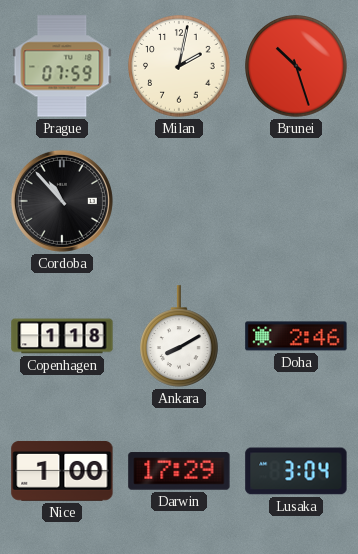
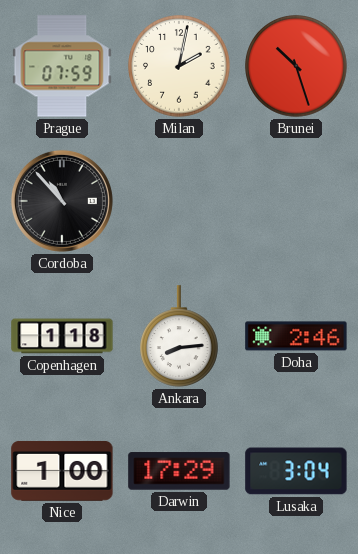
Ankara: 8:10 -> 8:14
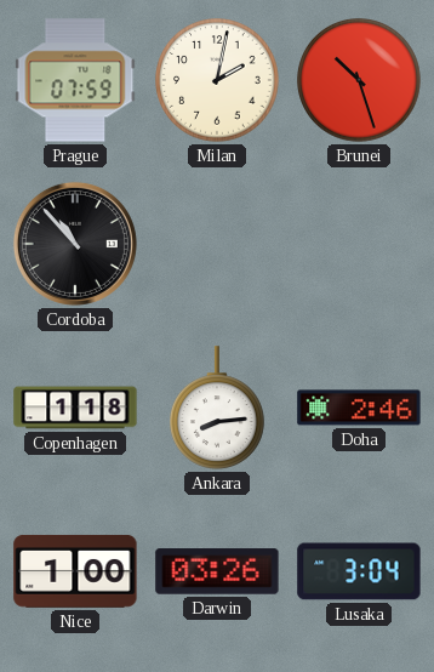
Darwin: 17:29 -> 03:26
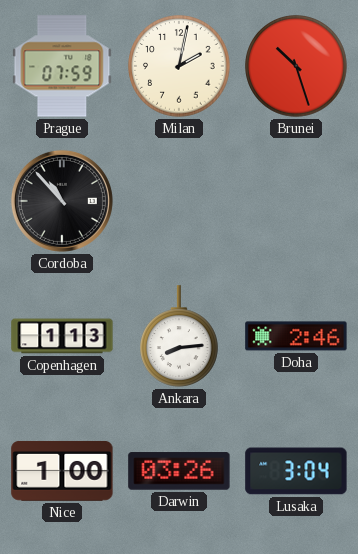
Copenhagen: 1:18 -> 1:13
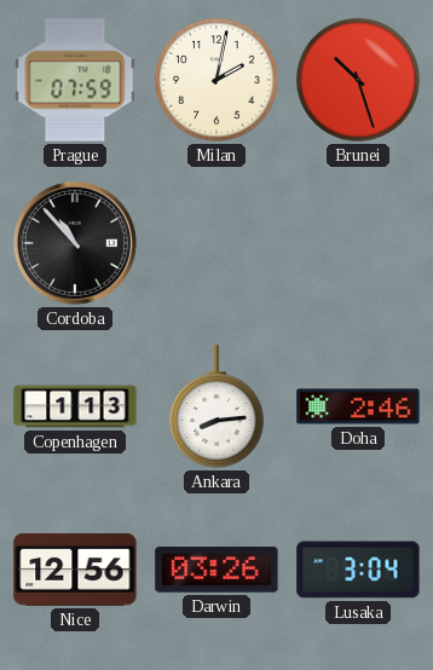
Nice: 1:00 -> 12:56
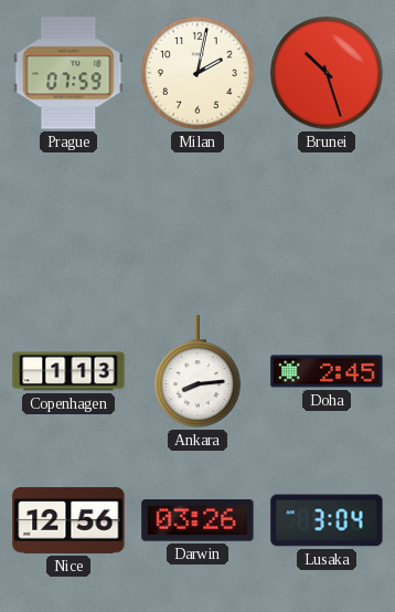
Cordoba: 10:53 -> none
Doha: 2:46 -> 2:45
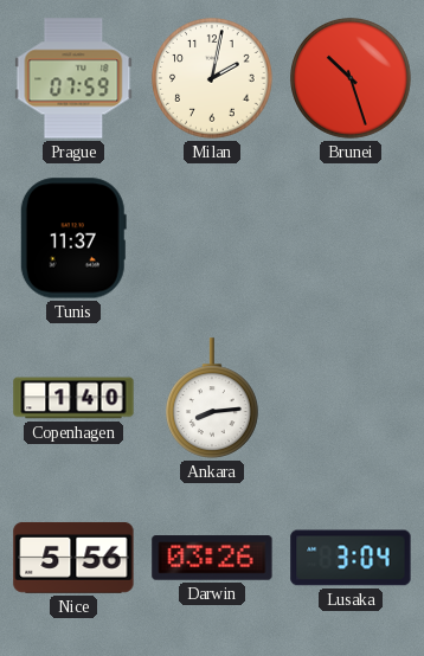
Tunis: none -> 11:37
Copenhagen: 1:13 -> 1:40
Doha: 2:45 -> none
Nice: 12:56 -> 5:56
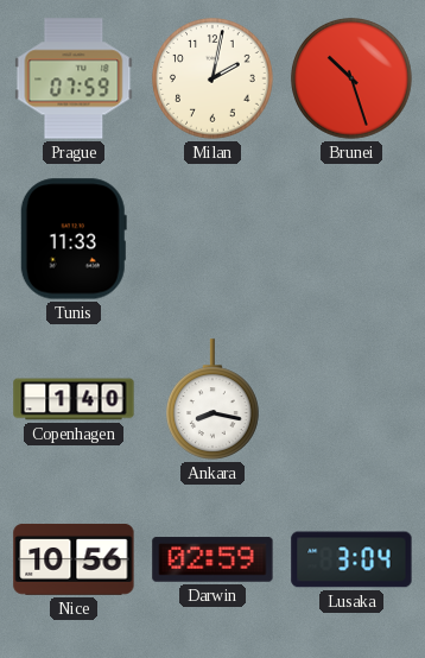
Tunis: 11:37 -> 11:33
Ankara: 8:14 -> 8:17
Nice: 5:56 -> 10:56
Darwin: 03:26 -> 02:59
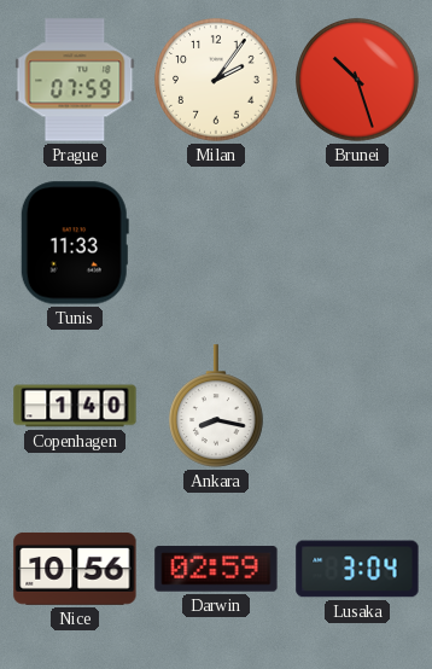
Milan: 2:02 -> 2:06
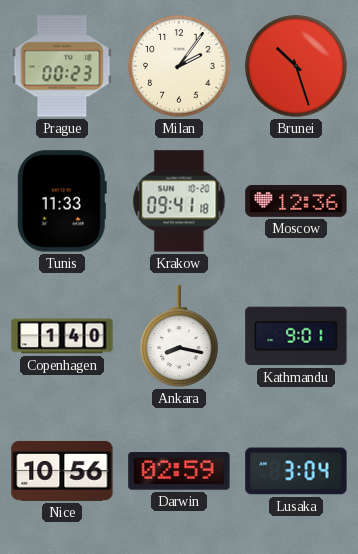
Prague: 07:59 -> 00:23
Krakow: none -> 09:41
Moscow: none -> 12:36
Kathmandu: none -> 9:01
